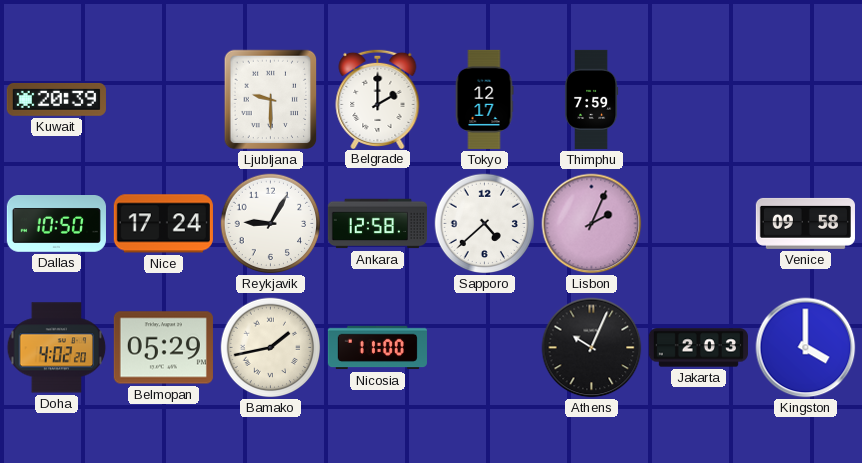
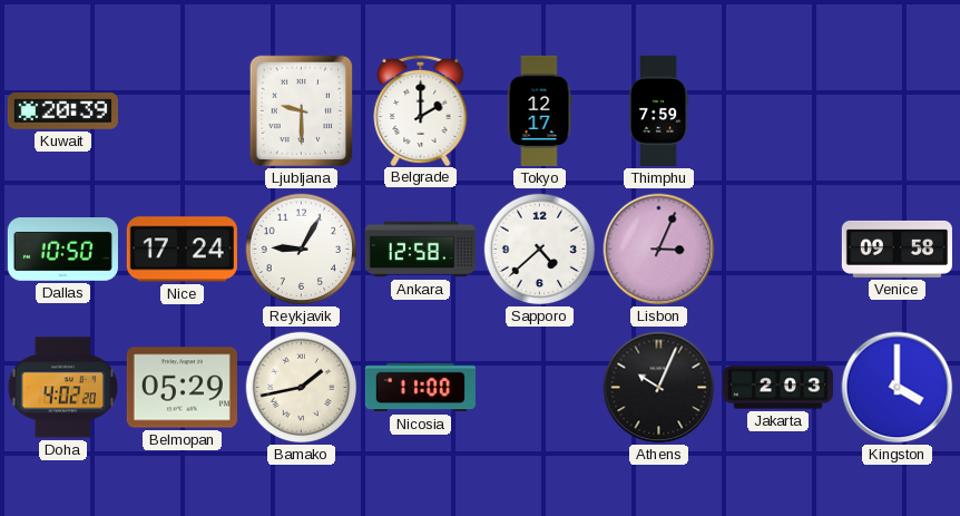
Lisbon: 2:04 -> 3:04
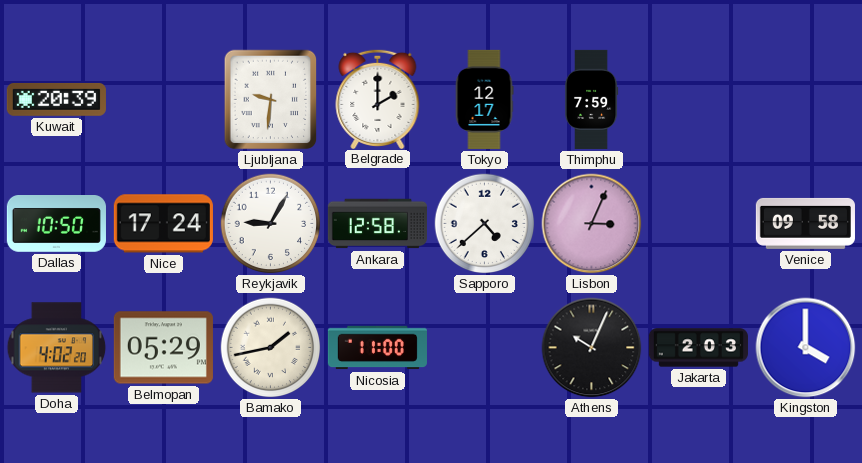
Ljubljana: 9:30 -> 9:31
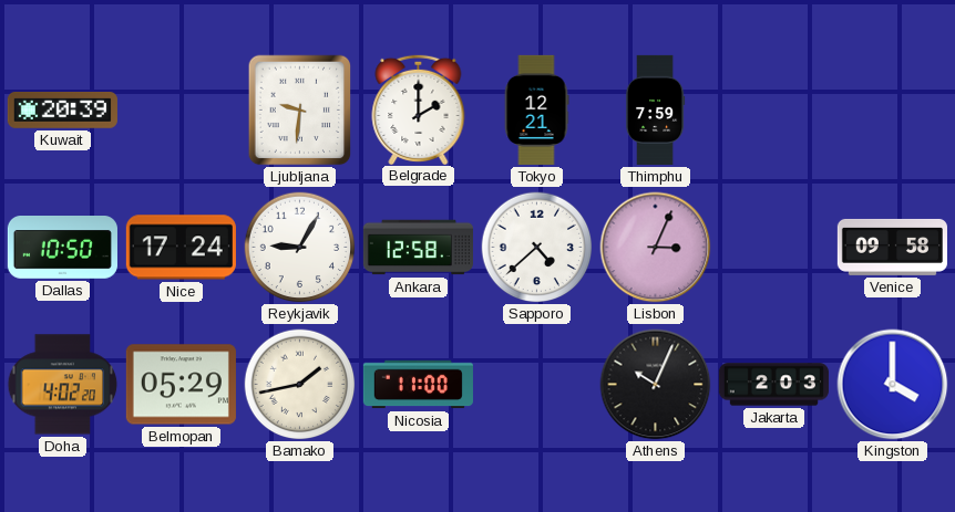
Tokyo: 12:17 -> 12:21
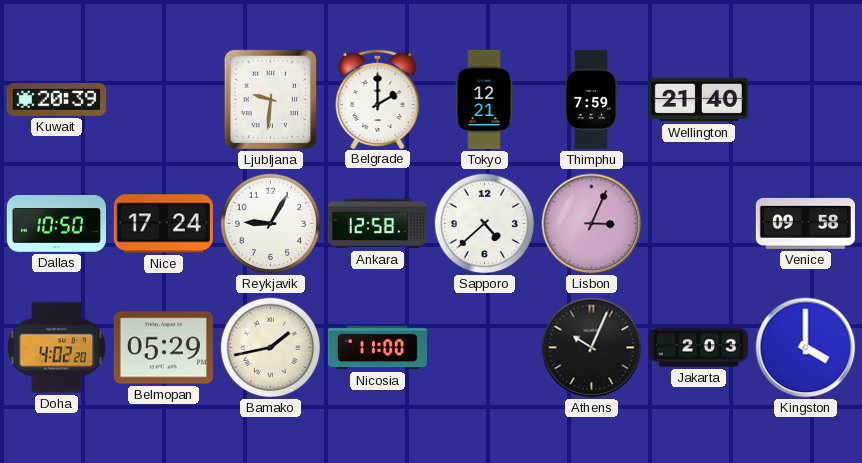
Wellington: none -> 21:40
